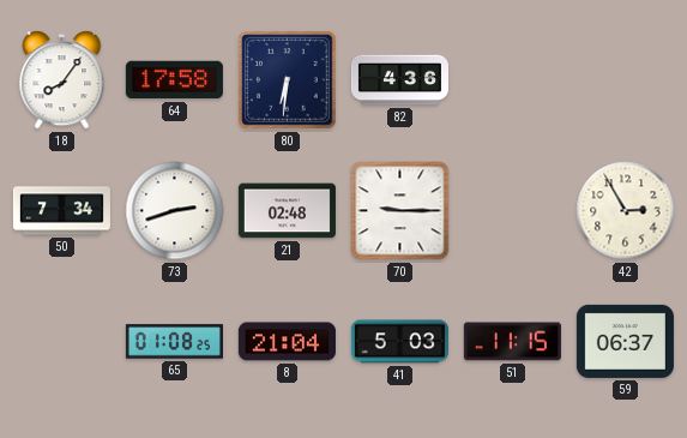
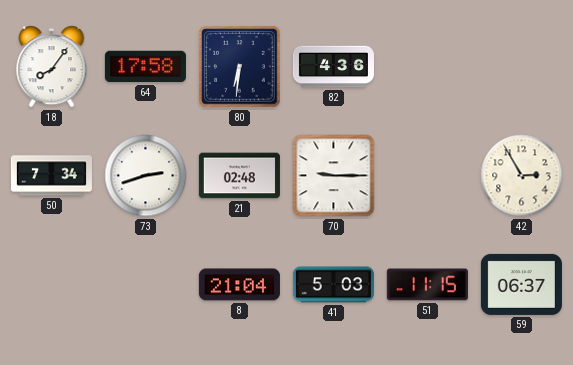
65: 01:08 -> none
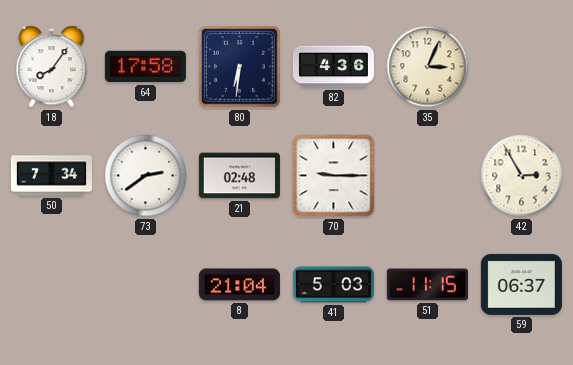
35: none -> 3:04
73: 2:42 -> 2:39
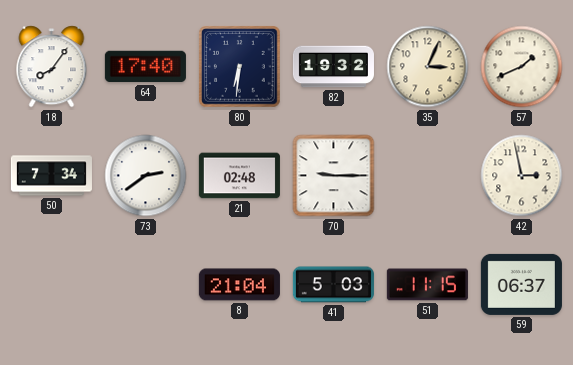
64: 17:58 -> 17:40
82: 4:36 -> 19:32
57: none -> 1:41
42: 2:55 -> 2:58
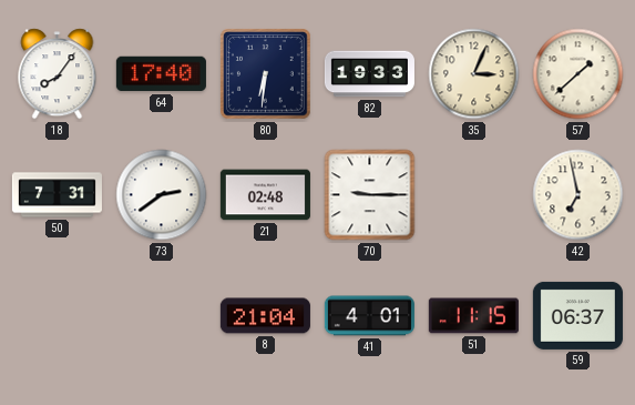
82: 19:32 -> 19:33
57: 1:41 -> 1:38
50: 7:34 -> 7:31
42: 2:58 -> 6:58
41: 5:03 -> 4:01
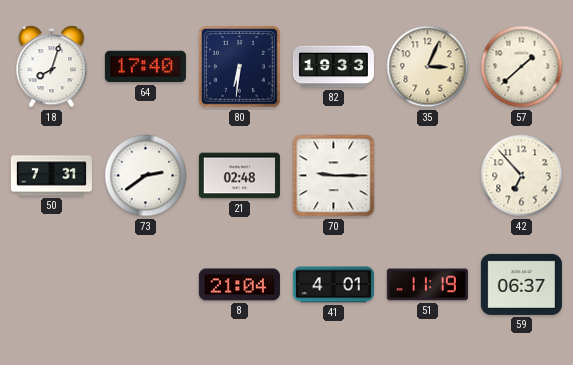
18: 8:06 -> 8:03
42: 6:58 -> 6:53
51: 11:15 -> 11:19
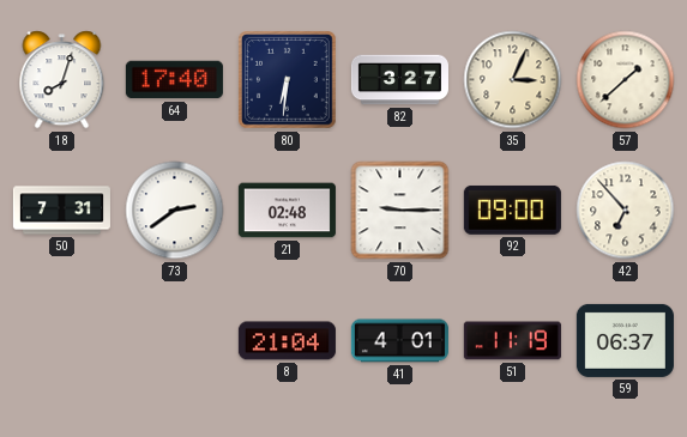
82: 19:33 -> 3:27
92: none -> 09:00
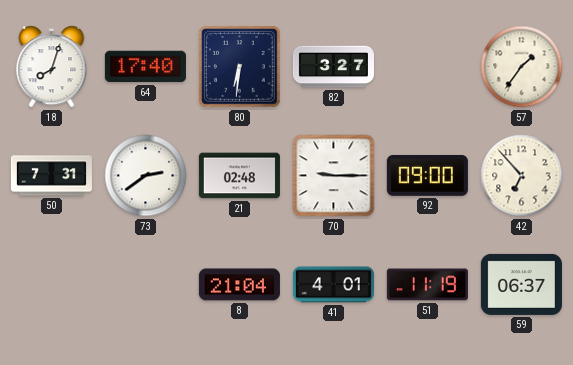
35: 3:04 -> none
57: 1:38 -> 1:36
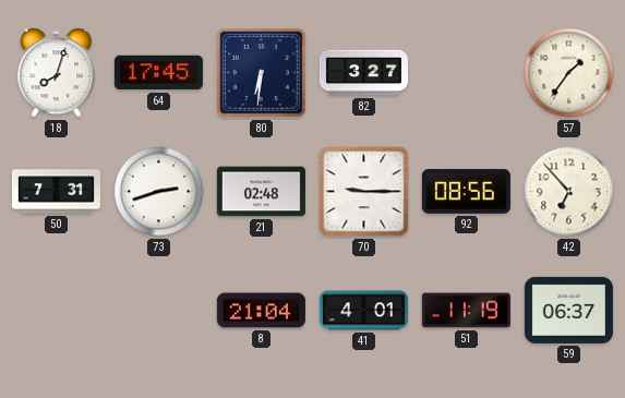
64: 17:40 -> 17:45
73: 2:39 -> 2:42
92: 09:00 -> 08:56
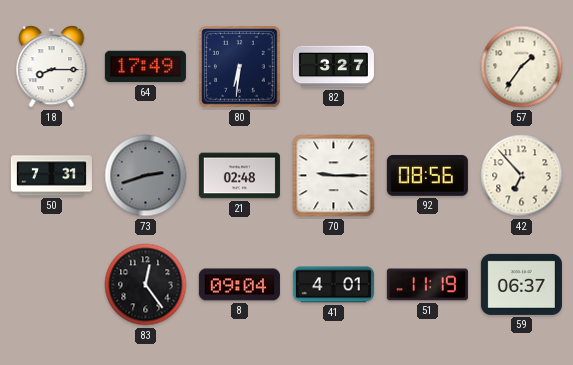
18: 8:03 -> 8:15
64: 17:45 -> 17:49
73 dial: white -> grey
83: none -> 12:24
8: 21:04 -> 09:04
